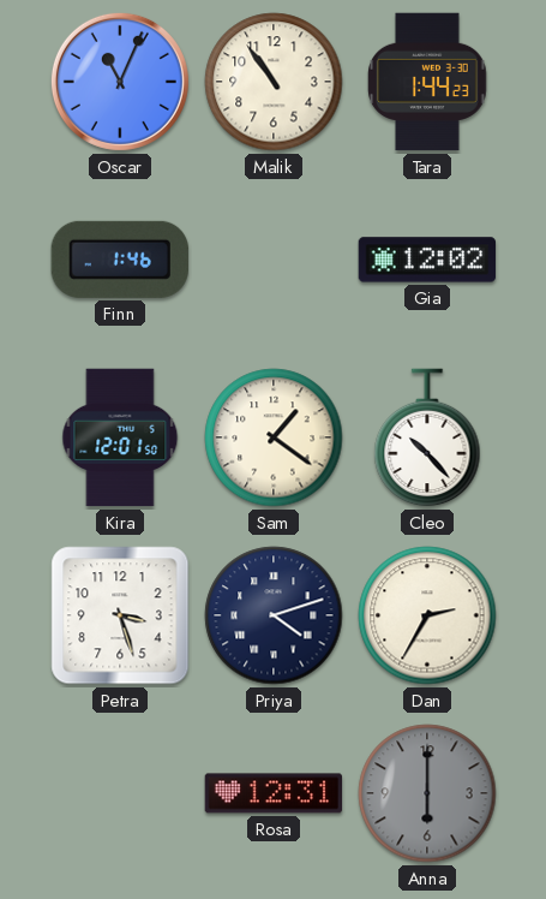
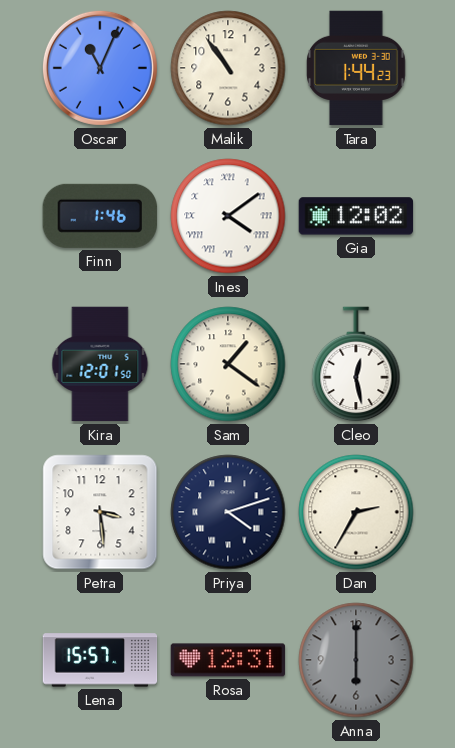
Ines: none -> 4:09
Cleo: 10:23 -> 12:28
Petra: 3:27 -> 3:29
Lena: none -> 15:57
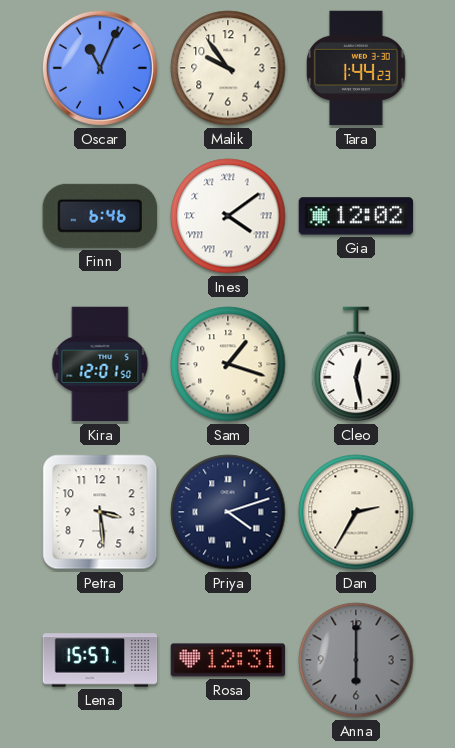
Malik: 10:54 -> 9:54
Finn: 1:46 -> 6:46
Sam: 1:21 -> 1:18
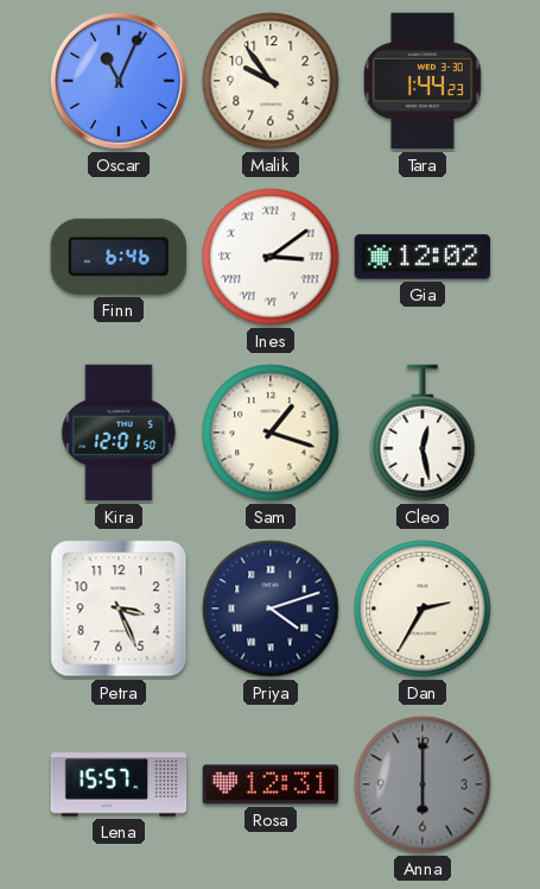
Ines: 4:09 -> 3:09
Petra: 3:29 -> 3:26
